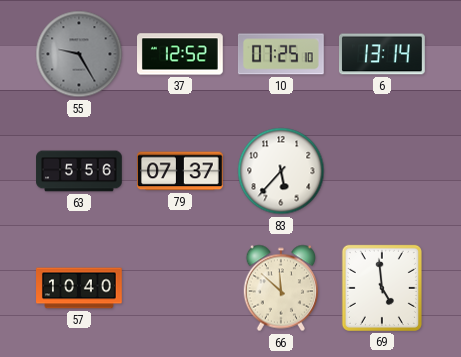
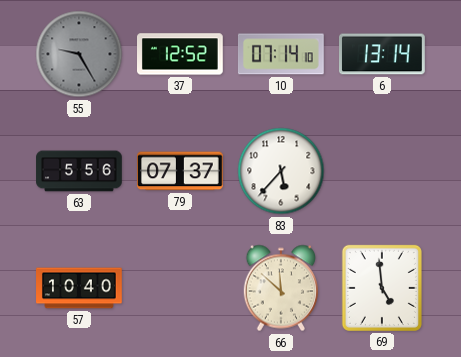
10: 07:25 -> 07:14
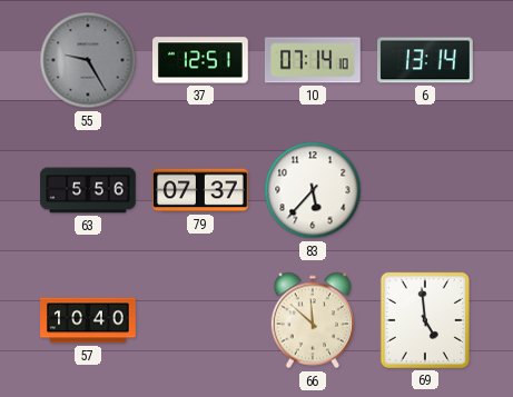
37: 12:52 -> 12:51
